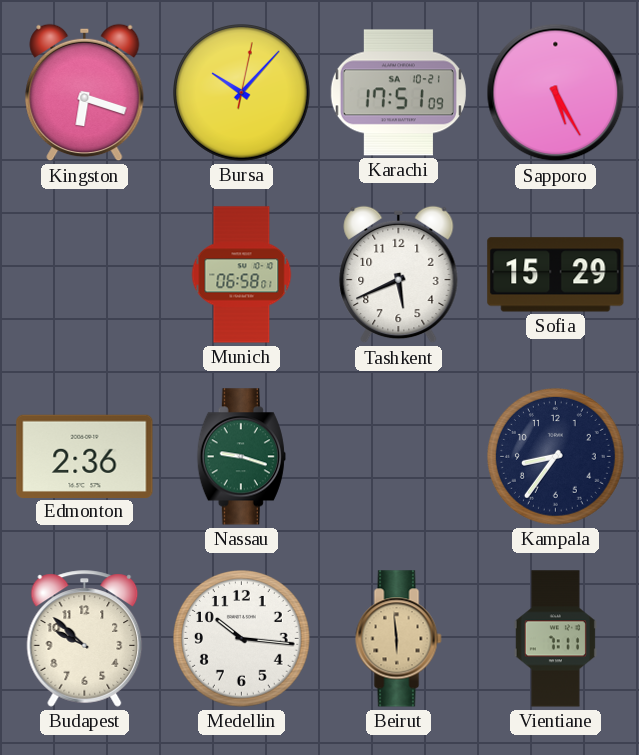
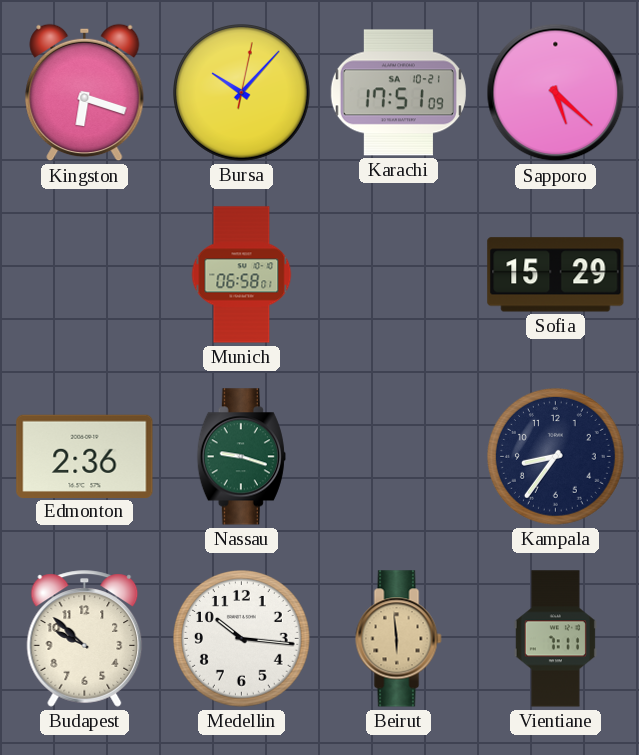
Sapporo: 5:25 -> 5:22
Tashkent: 5:41 -> none
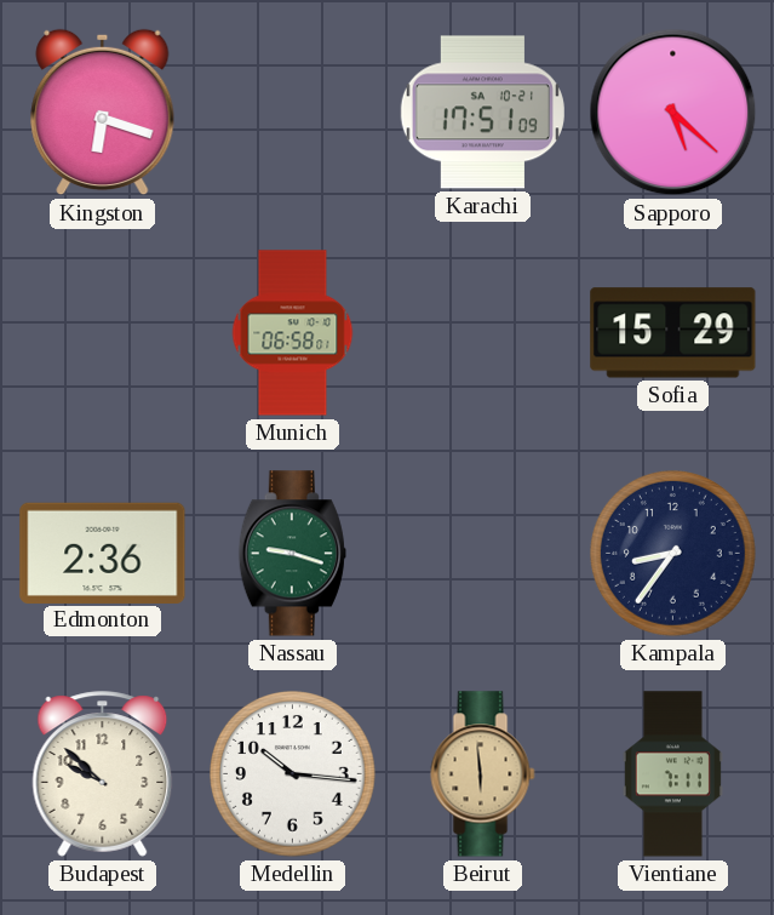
Bursa: 10:07 -> none
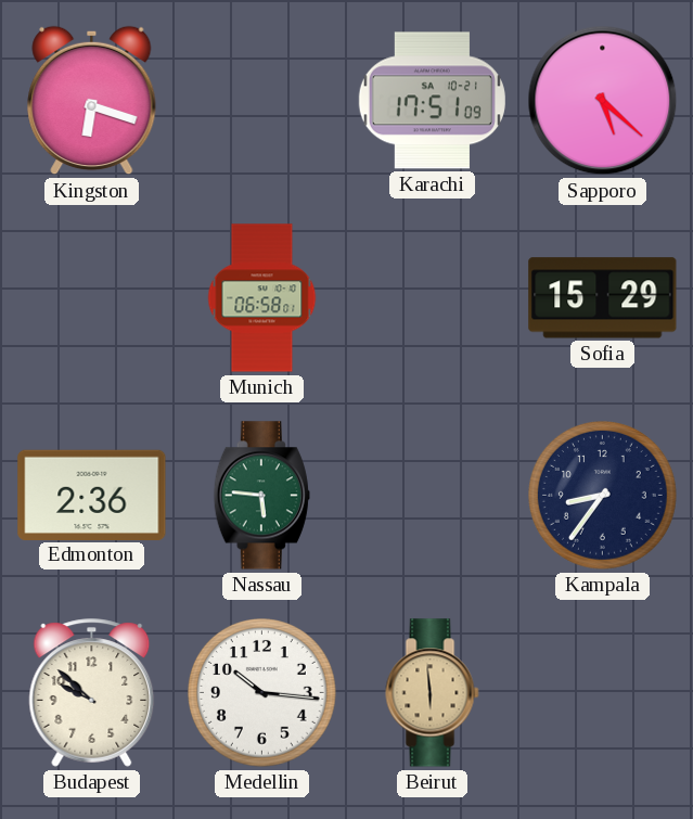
Nassau: 9:18 -> 5:46
Vientiane: 7:11 -> none
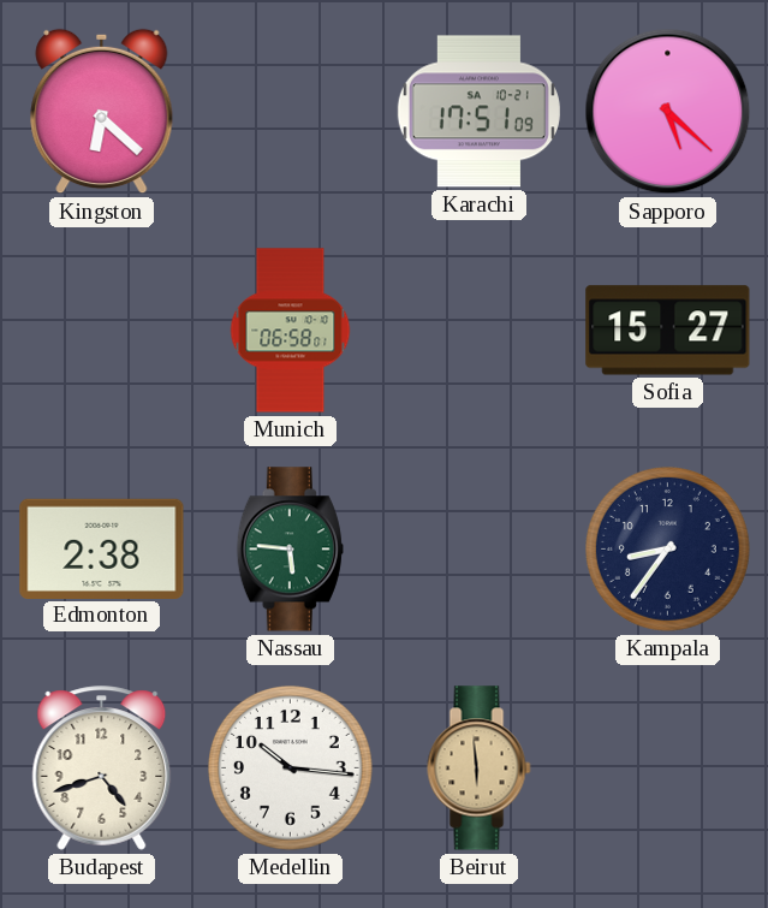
Kingston: 6:18 -> 6:22
Sofia: 15:29 -> 15:27
Edmonton: 2:36 -> 2:38
Budapest: 9:52 -> 4:42
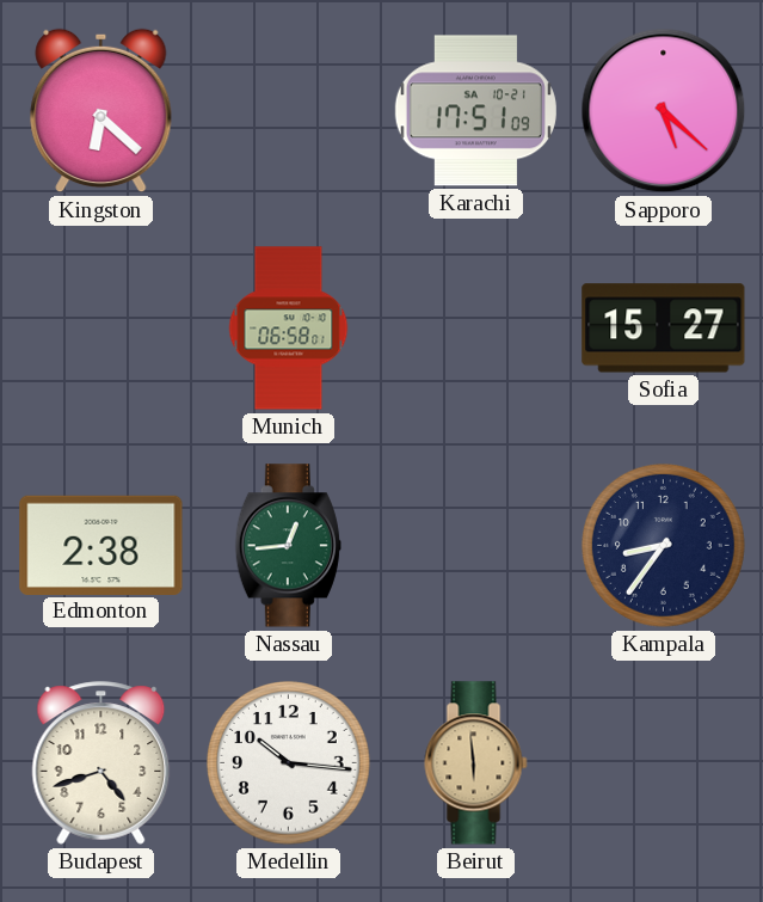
Nassau: 5:46 -> 12:44
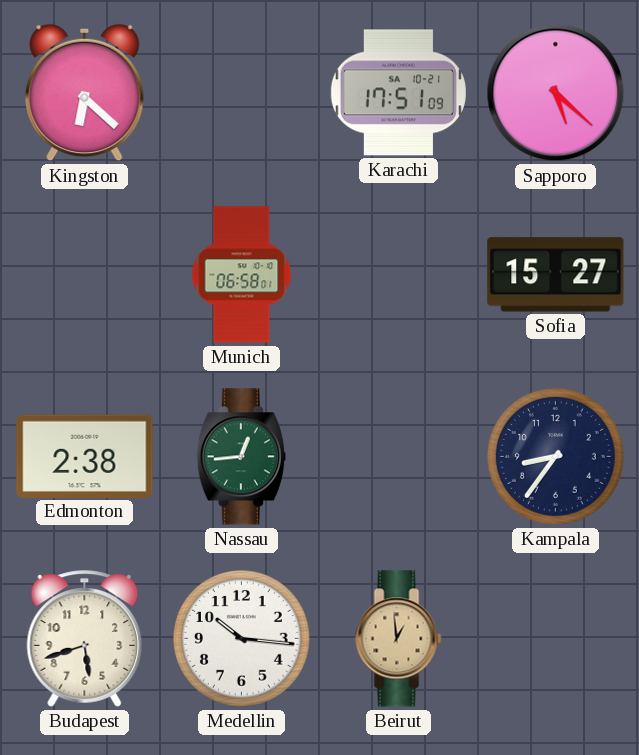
Budapest: 4:42 -> 5:42
Beirut: 5:59 -> 12:59
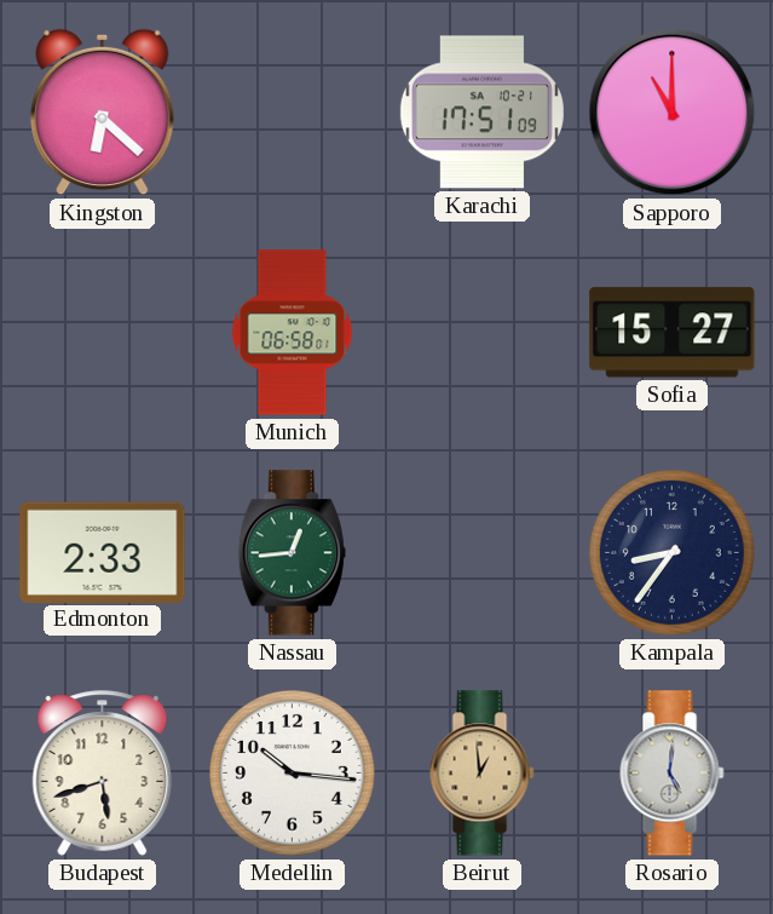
Sapporo: 5:22 -> 11:00
Edmonton: 2:38 -> 2:33
Rosario: none -> 5:01
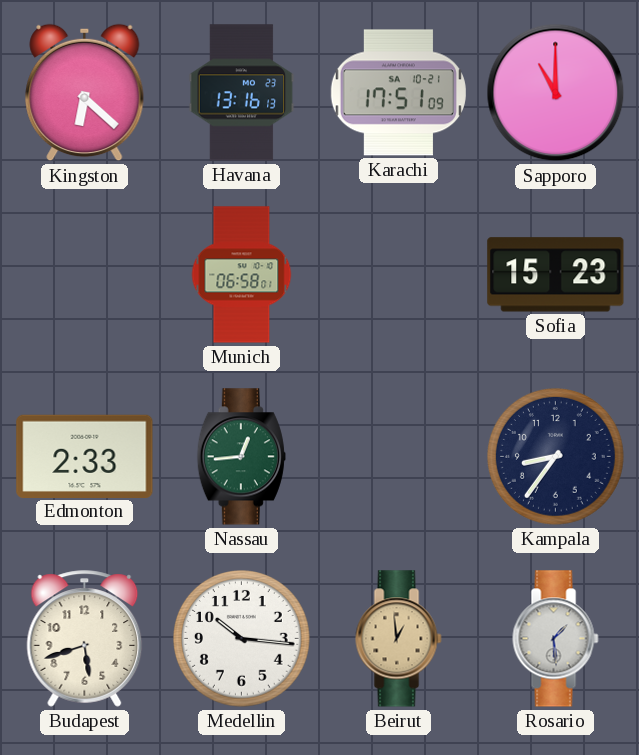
Havana: none -> 13:16
Sofia: 15:27 -> 15:23
Rosario: 5:01 -> 1:29
